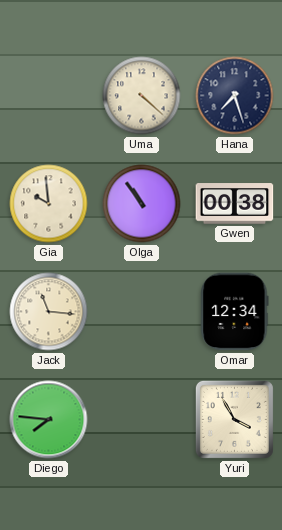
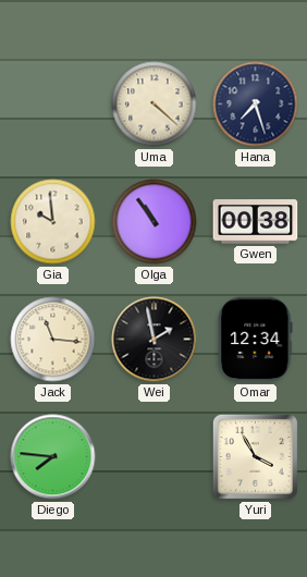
Wei: none -> 1:58
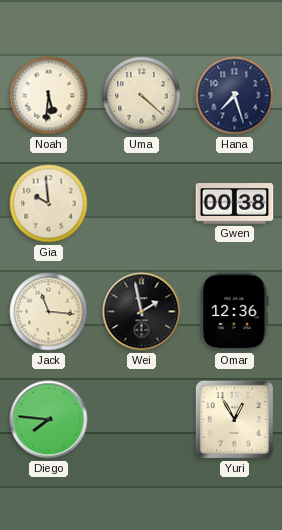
Noah: none -> 5:31
Olga: 10:54 -> none
Omar: 12:34 -> 12:36
Yuri: 3:55 -> 12:55
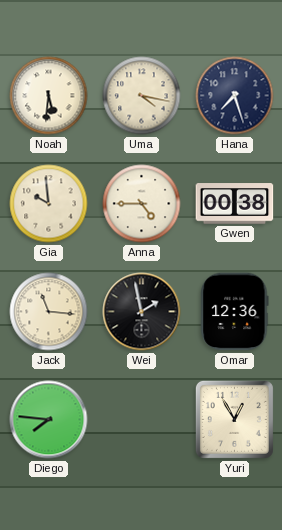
Uma: 4:22 -> 4:17
Anna: none -> 4:45
